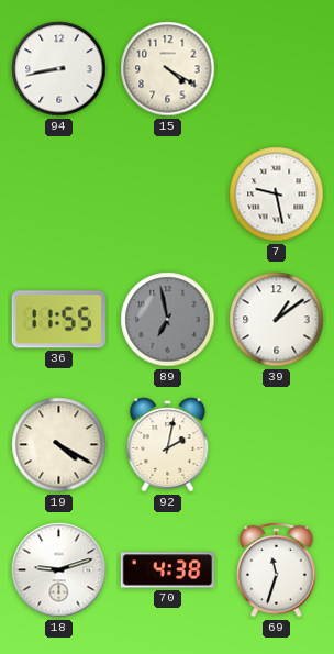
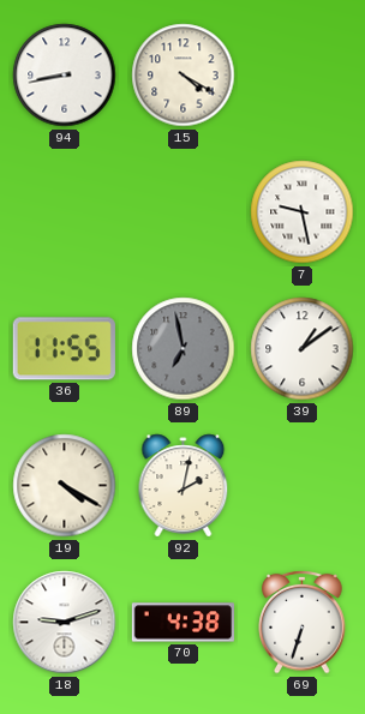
69: 11:33 -> 6:33
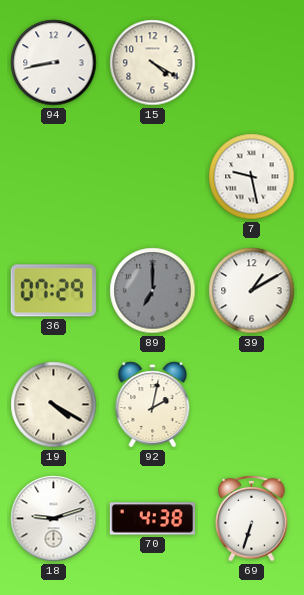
36: 11:55 -> 07:29
89: 6:58 -> 7:00
39: 1:09 -> 1:10
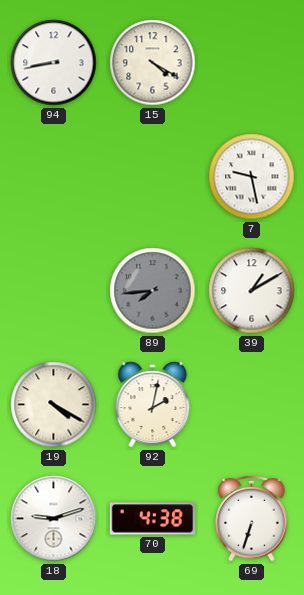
36: 07:29 -> none
89: 7:00 -> 7:44
